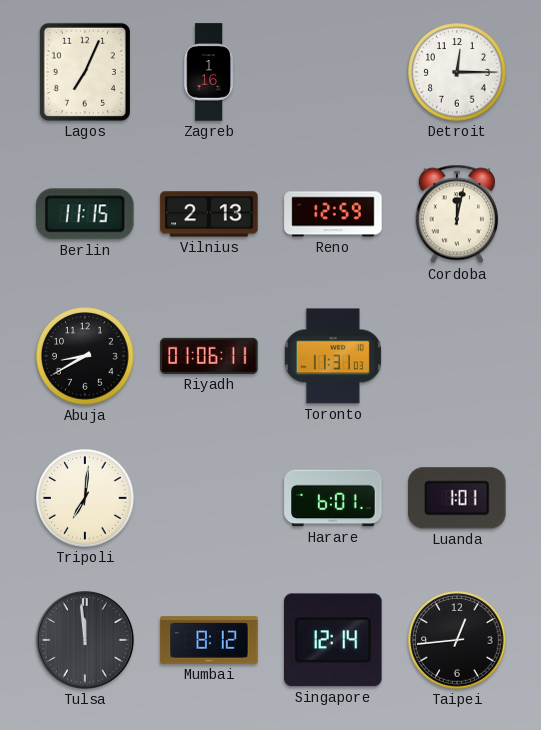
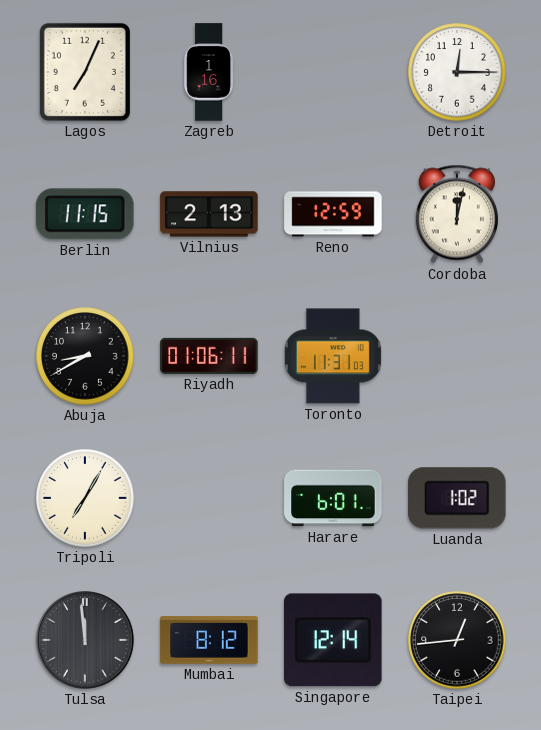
Tripoli: 7:01 -> 7:05
Luanda: 1:01 -> 1:02
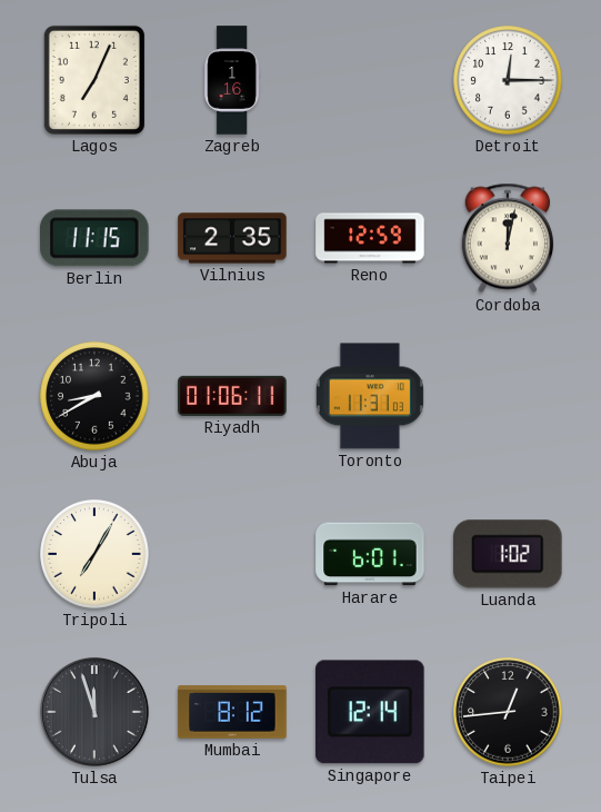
Vilnius: 2:13 -> 2:35
Tulsa: 11:59 -> 11:57
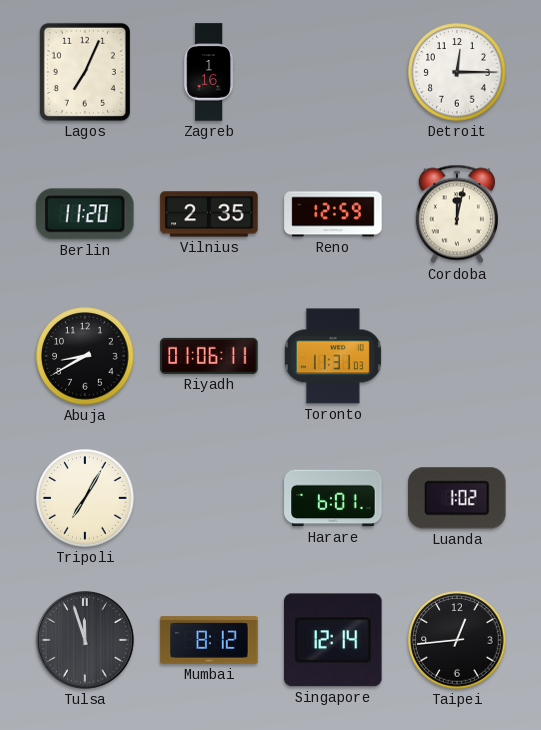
Berlin: 11:15 -> 11:20
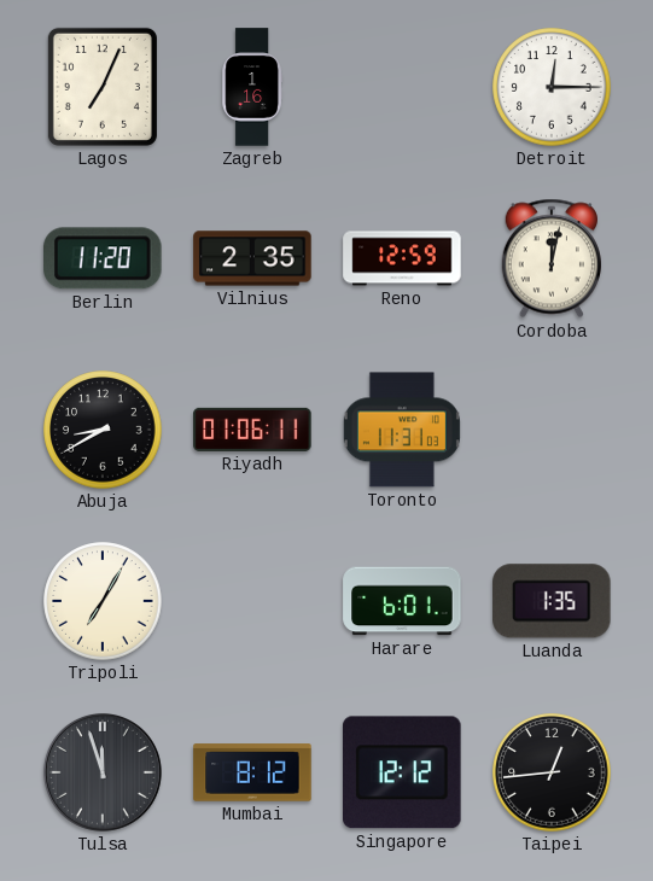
Luanda: 1:02 -> 1:35
Singapore: 12:14 -> 12:12
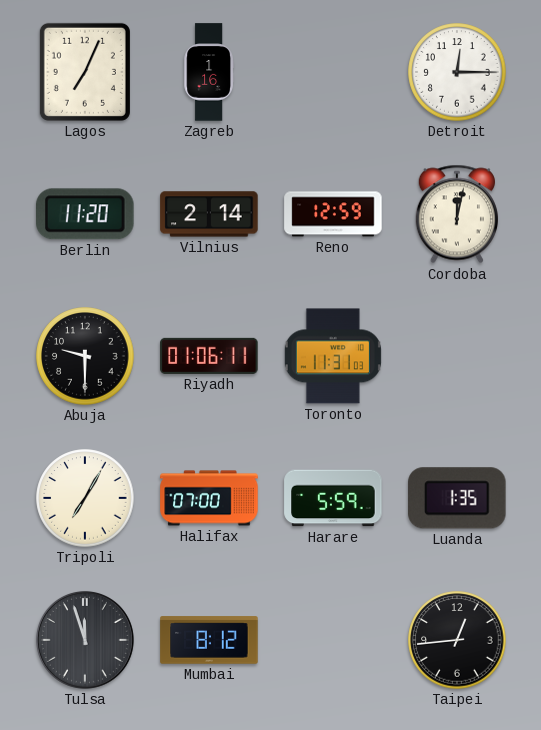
Vilnius: 2:35 -> 2:14
Abuja: 8:40 -> 9:30
Halifax: none -> 07:00
Harare: 6:01 -> 5:59
Singapore: 12:12 -> none
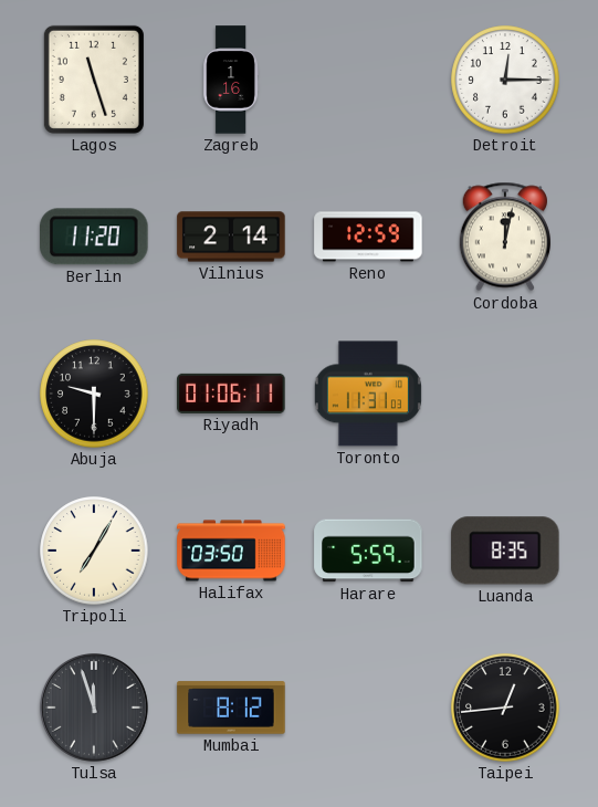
Lagos: 7:04 -> 11:27
Halifax: 07:00 -> 03:50
Luanda: 1:35 -> 8:35
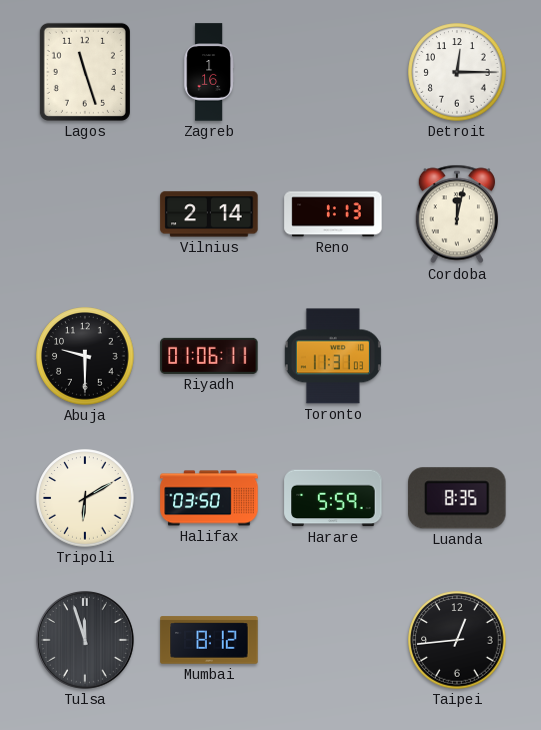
Berlin: 11:20 -> none
Reno: 12:59 -> 1:13
Tripoli: 7:05 -> 6:10
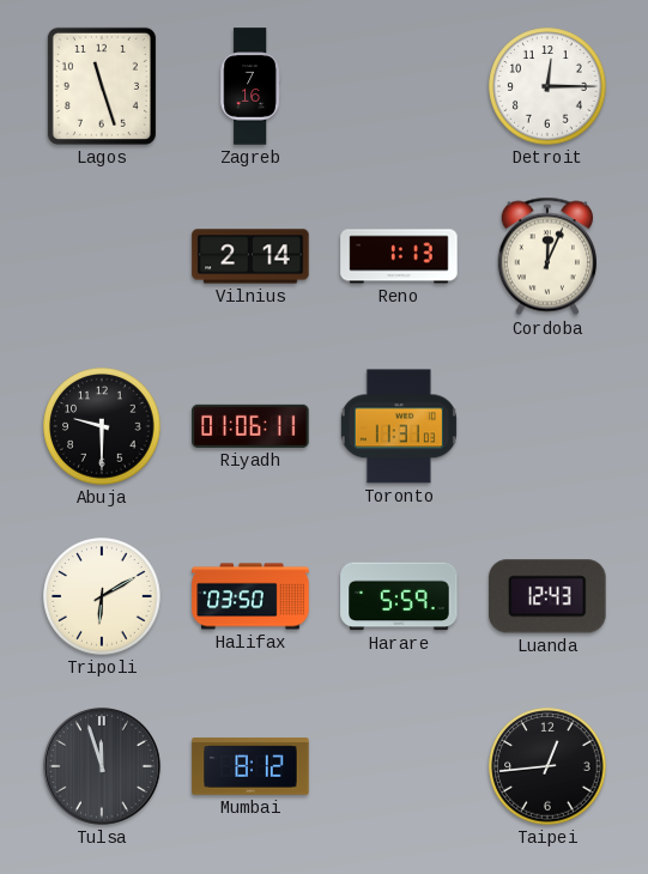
Zagreb: 1:16 -> 7:16
Cordoba: 12:02 -> 12:04
Luanda: 8:35 -> 12:43
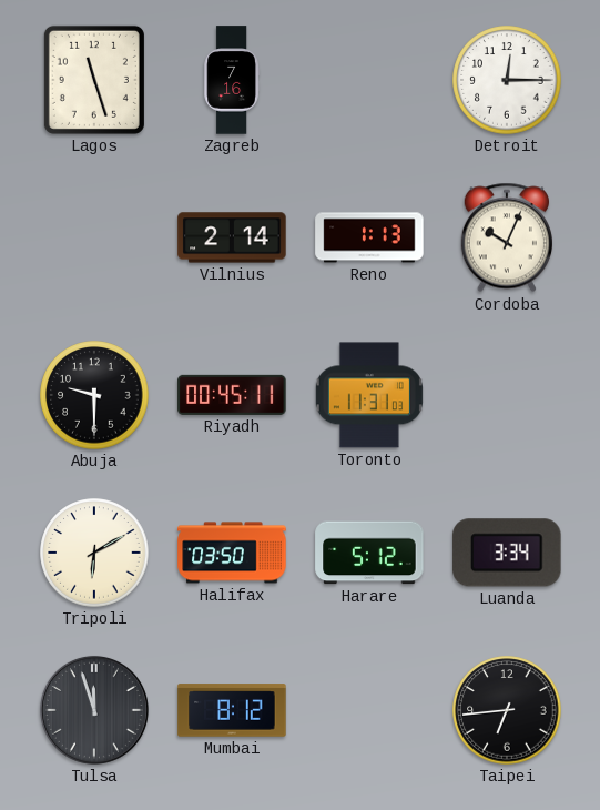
Cordoba: 12:04 -> 10:04
Riyadh: 01:06 -> 00:45
Harare: 5:59 -> 5:12
Luanda: 12:43 -> 3:34
Taipei: 12:44 -> 6:44
